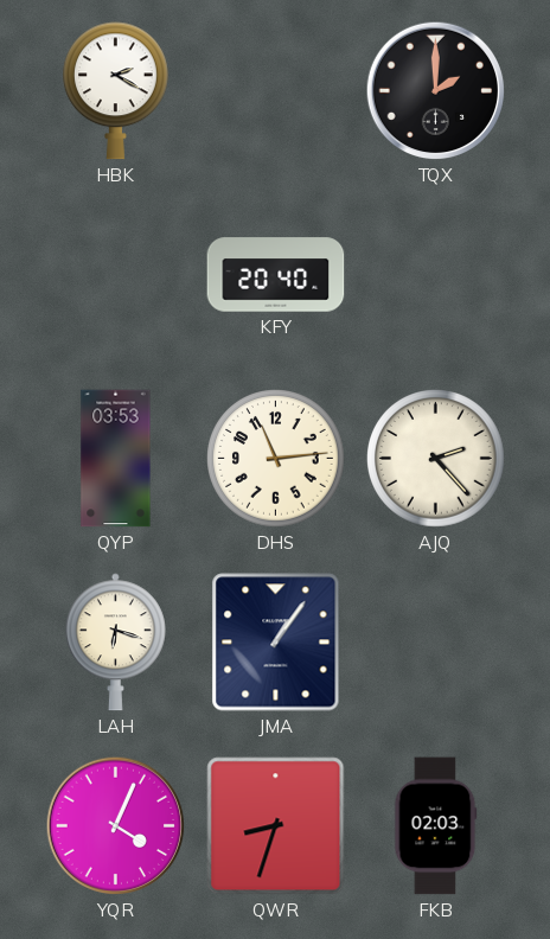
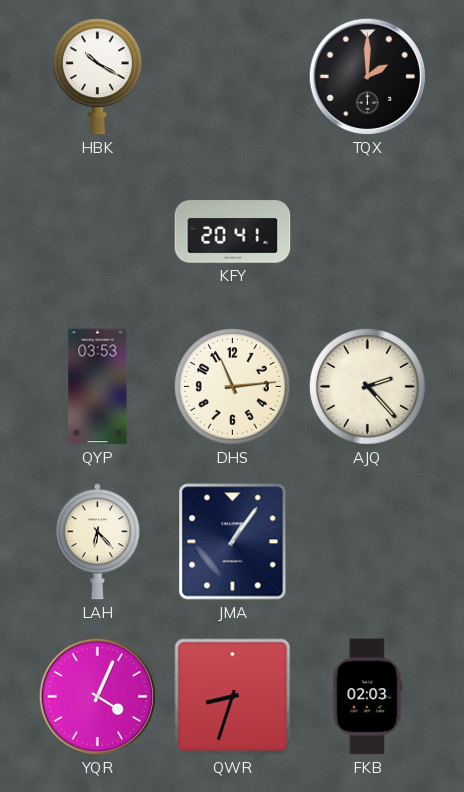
HBK: 2:20 -> 10:20
KFY: 20:40 -> 20:41
LAH: 6:18 -> 6:23
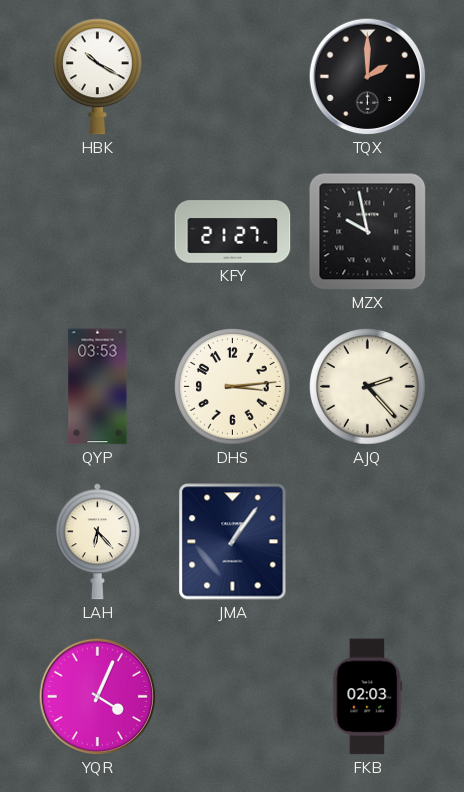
KFY: 20:41 -> 21:27
MZX: none -> 9:58
DHS: 11:14 -> 3:14
QWR: 8:33 -> none
